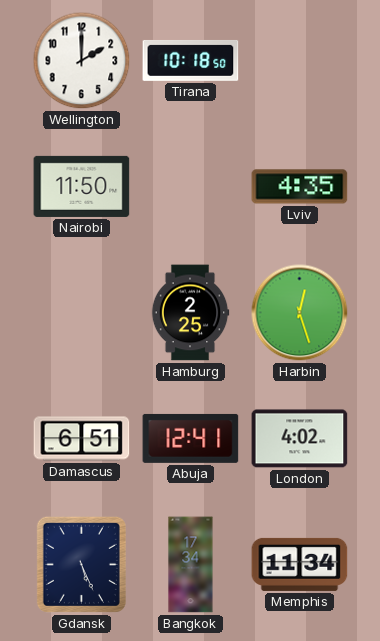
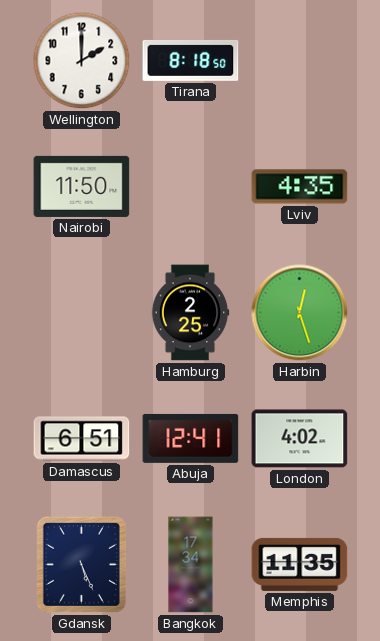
Tirana: 10:18 -> 8:18
Memphis: 11:34 -> 11:35
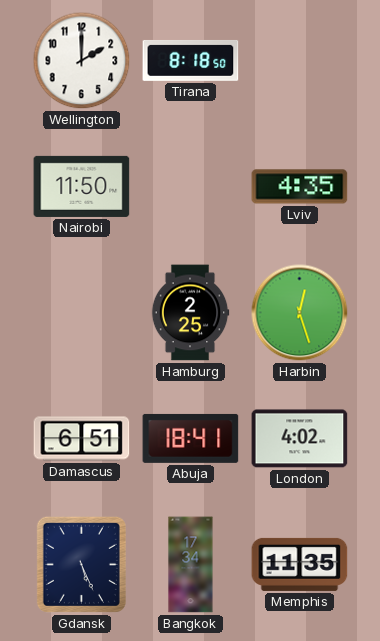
Abuja: 12:41 -> 18:41
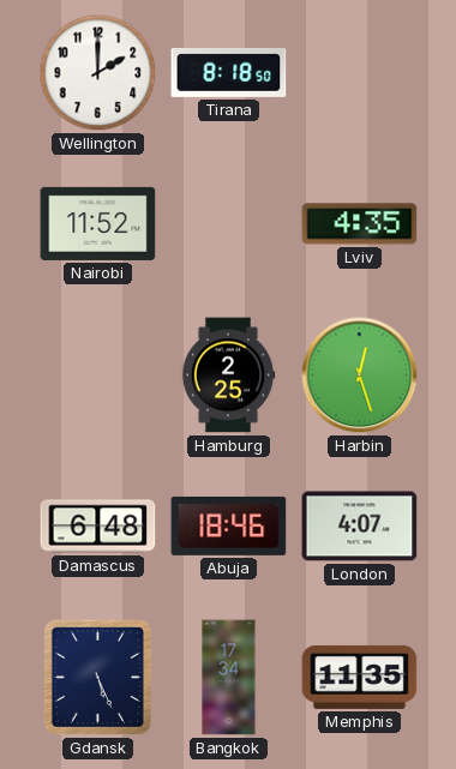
Nairobi: 11:50 -> 11:52
Damascus: 6:51 -> 6:48
Abuja: 18:41 -> 18:46
London: 4:02 -> 4:07
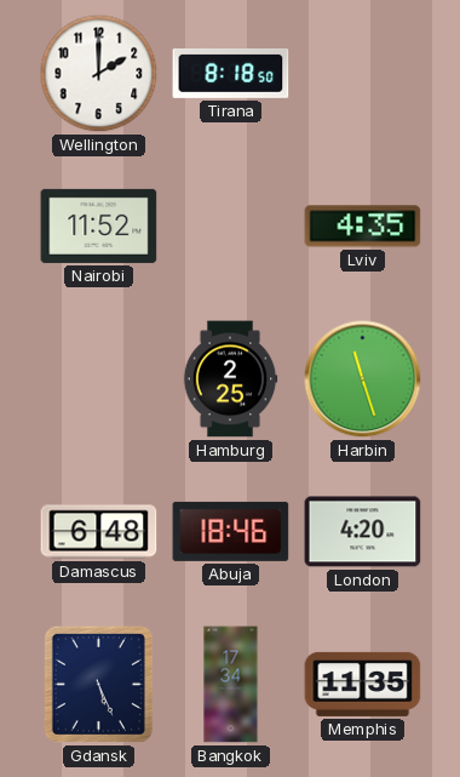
Harbin: 12:27 -> 11:27
London: 4:07 -> 4:20
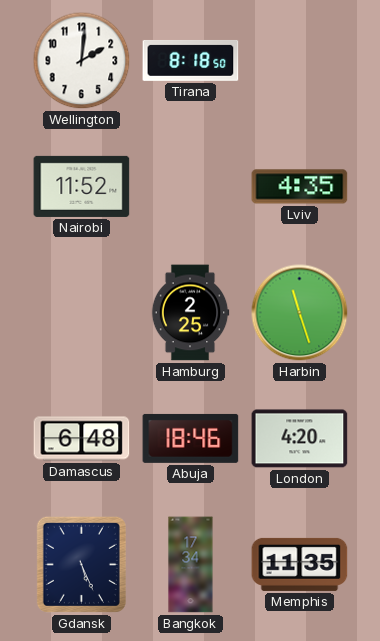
Wellington: 2:00 -> 2:01
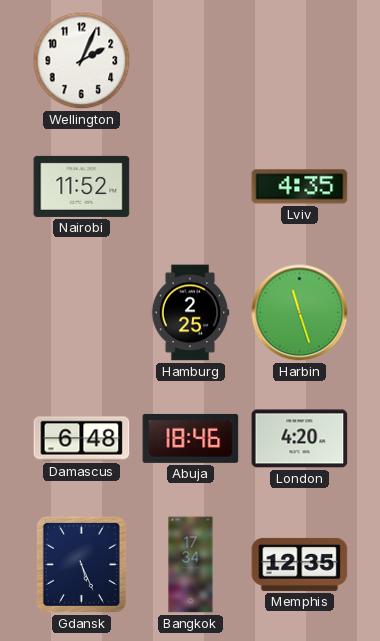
Wellington: 2:01 -> 2:04
Tirana: 8:18 -> none
Memphis: 11:35 -> 12:35
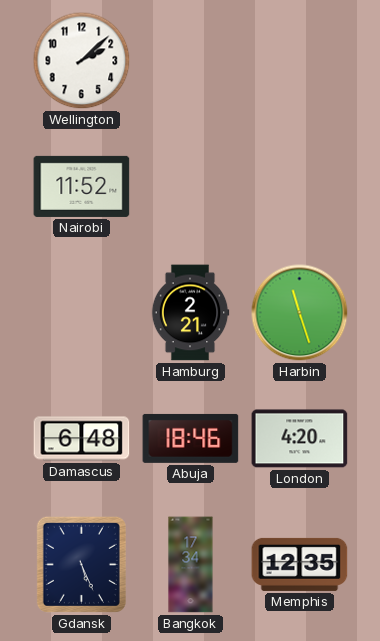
Wellington: 2:04 -> 2:08
Lviv: 4:35 -> none
Hamburg: 2:25 -> 2:21
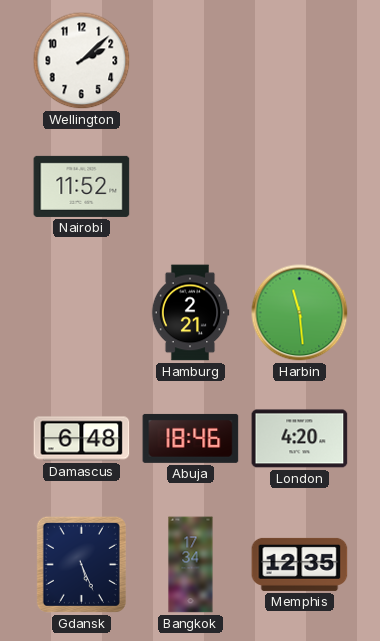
Harbin: 11:27 -> 11:29
